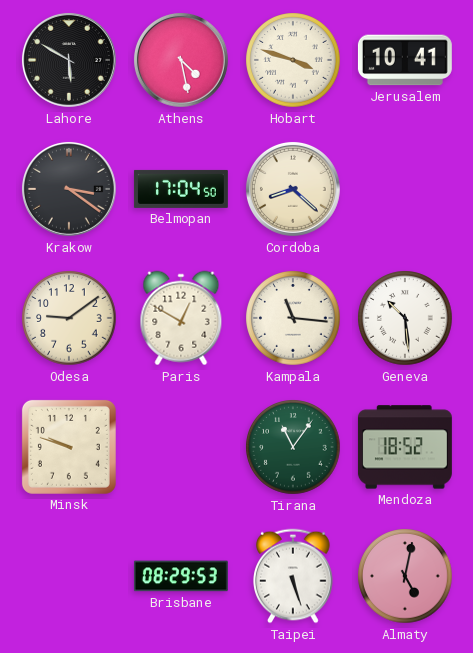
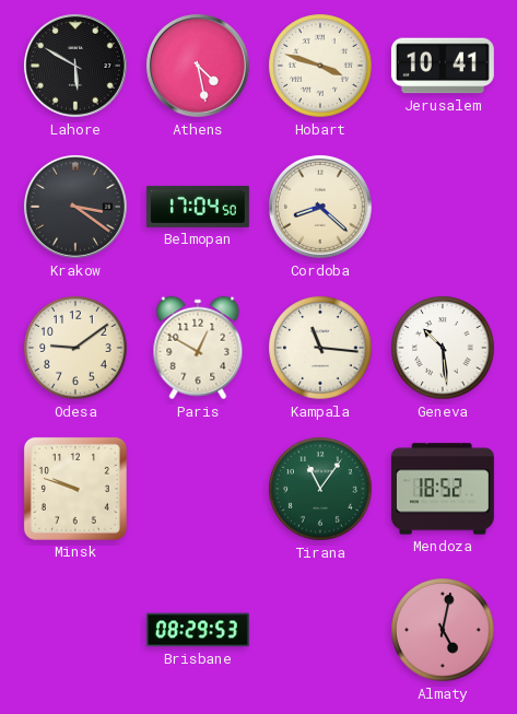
Taipei: 5:27 -> none
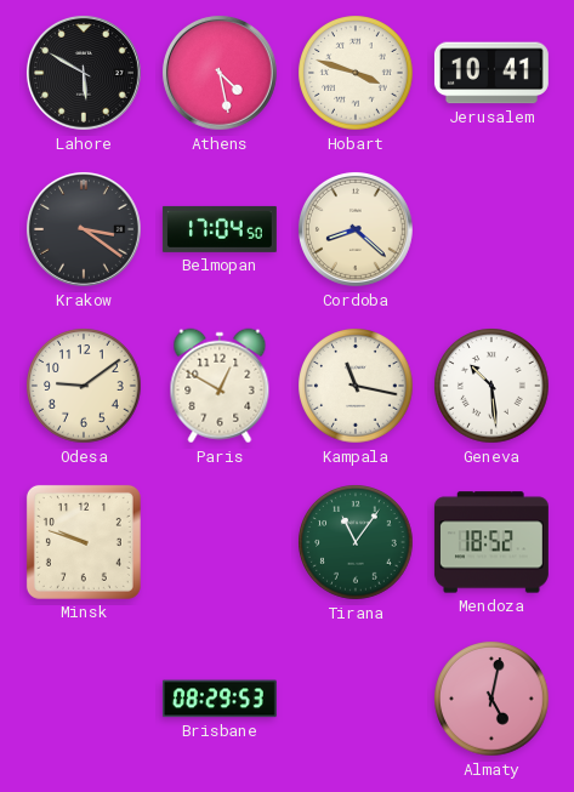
Kampala: 11:16 -> 11:17
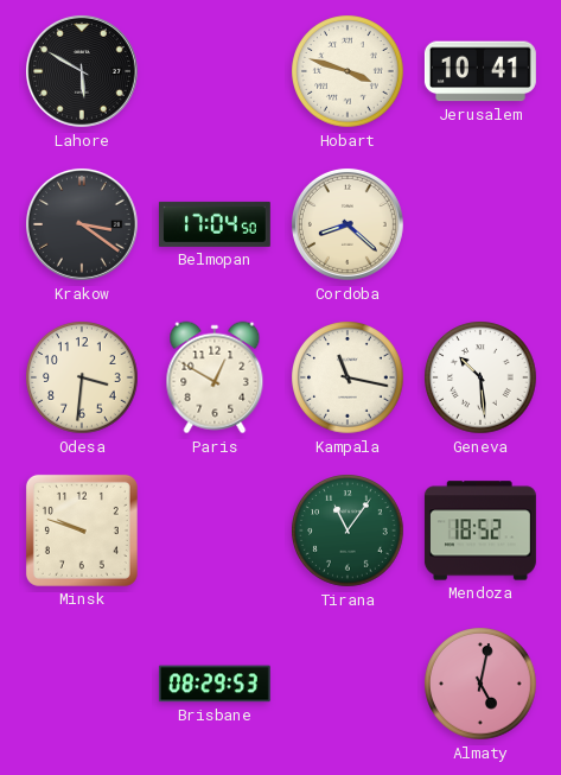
Athens: 4:28 -> none
Odesa: 9:09 -> 3:31
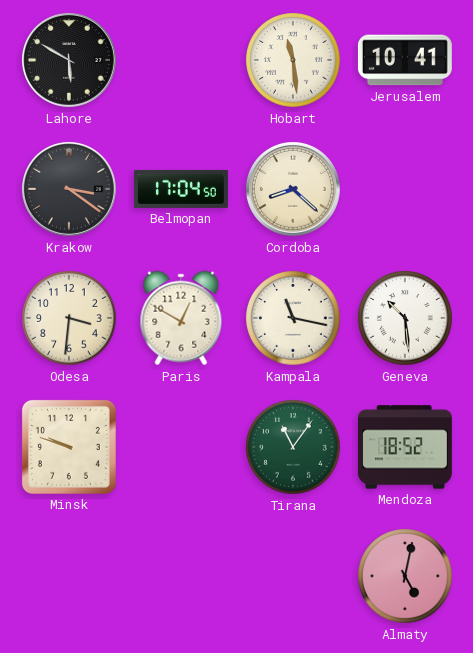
Hobart: 3:48 -> 11:29
Brisbane: 08:29 -> none
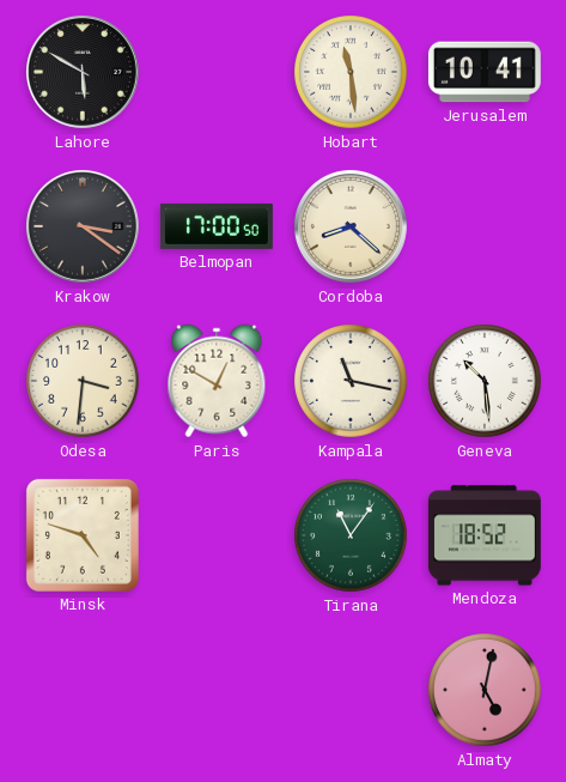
Belmopan: 17:04 -> 17:00
Minsk: 9:48 -> 4:48
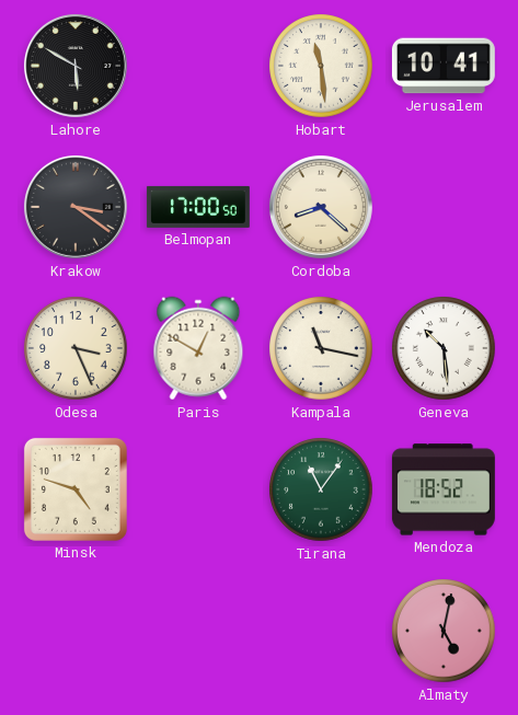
Odesa: 3:31 -> 3:26
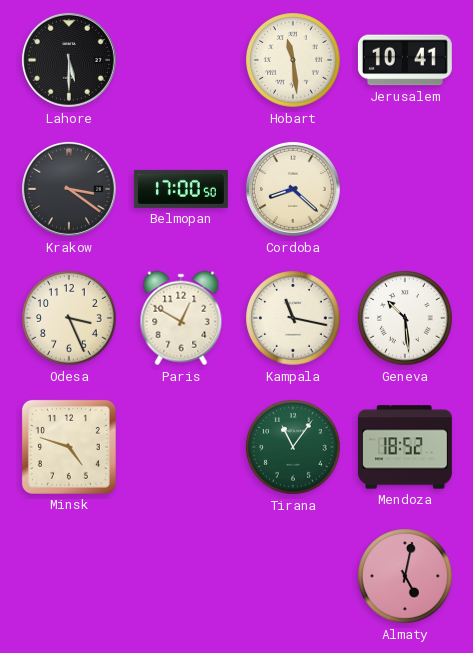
Lahore: 5:50 -> 5:30
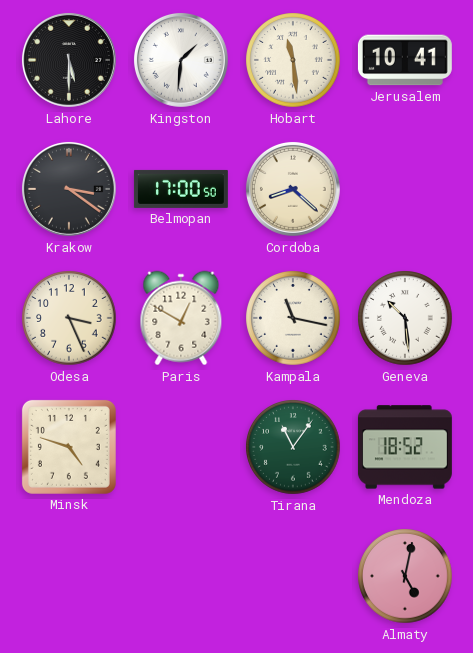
Kingston: none -> 1:31
